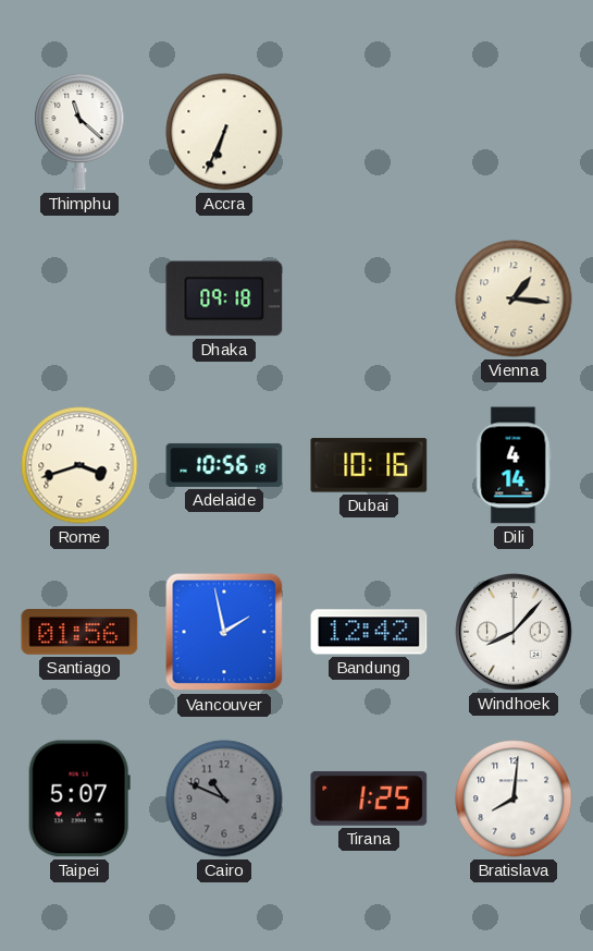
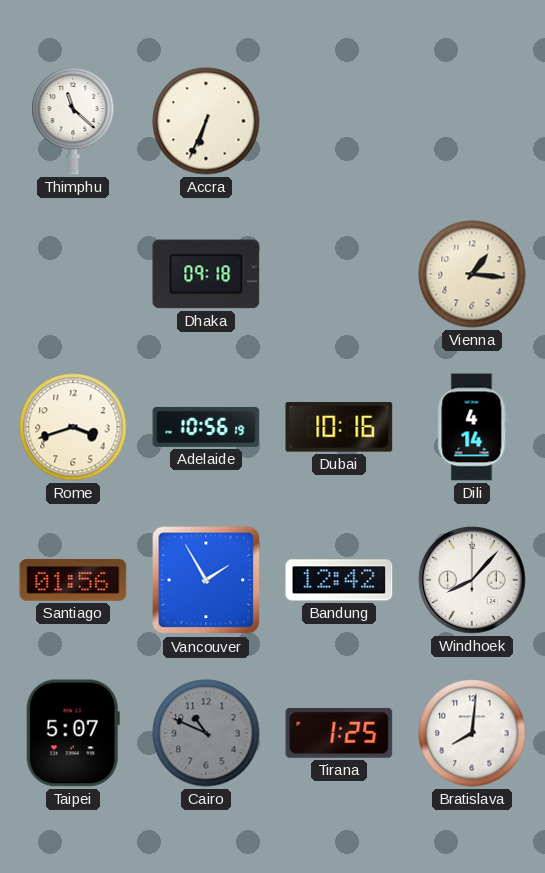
Vancouver: 1:58 -> 1:55
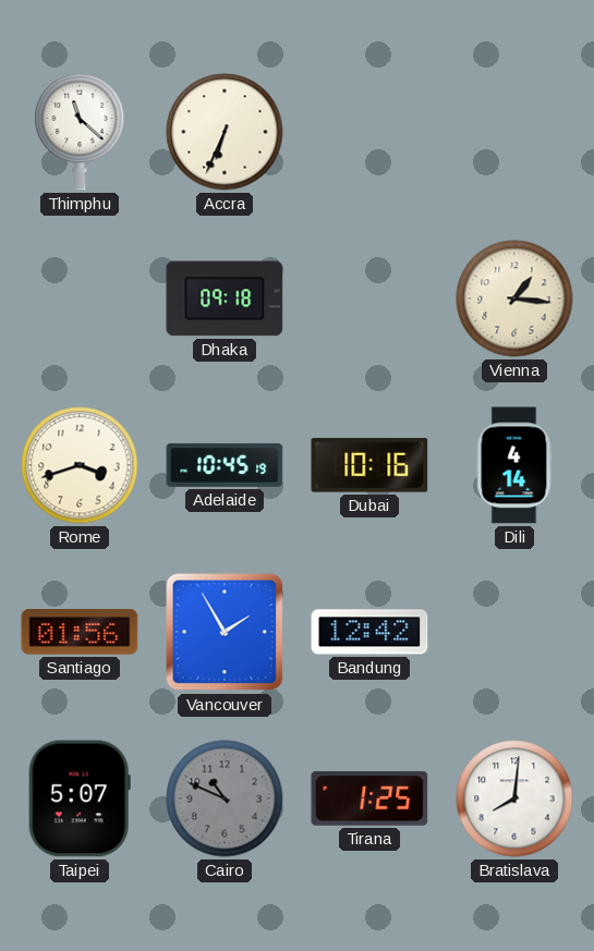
Adelaide: 10:56 -> 10:45
Windhoek: 8:07 -> none
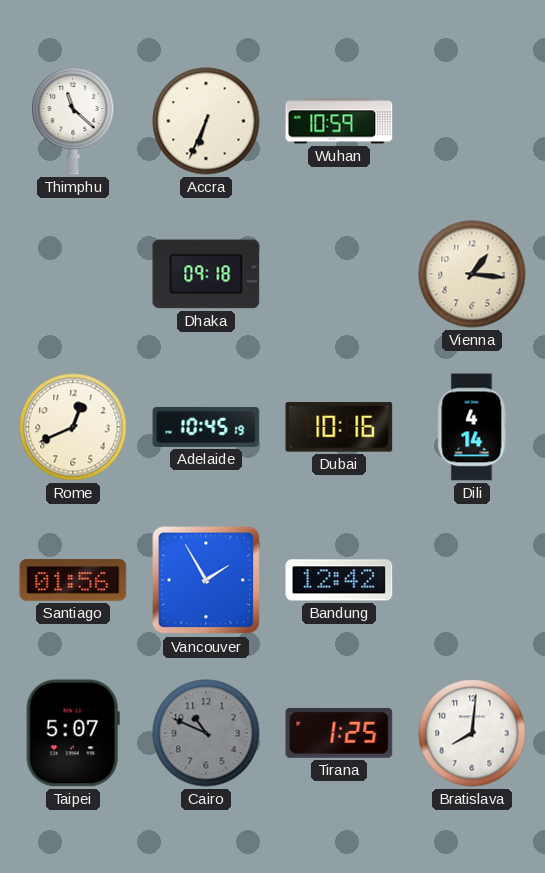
Wuhan: none -> 10:59
Rome: 3:42 -> 12:41
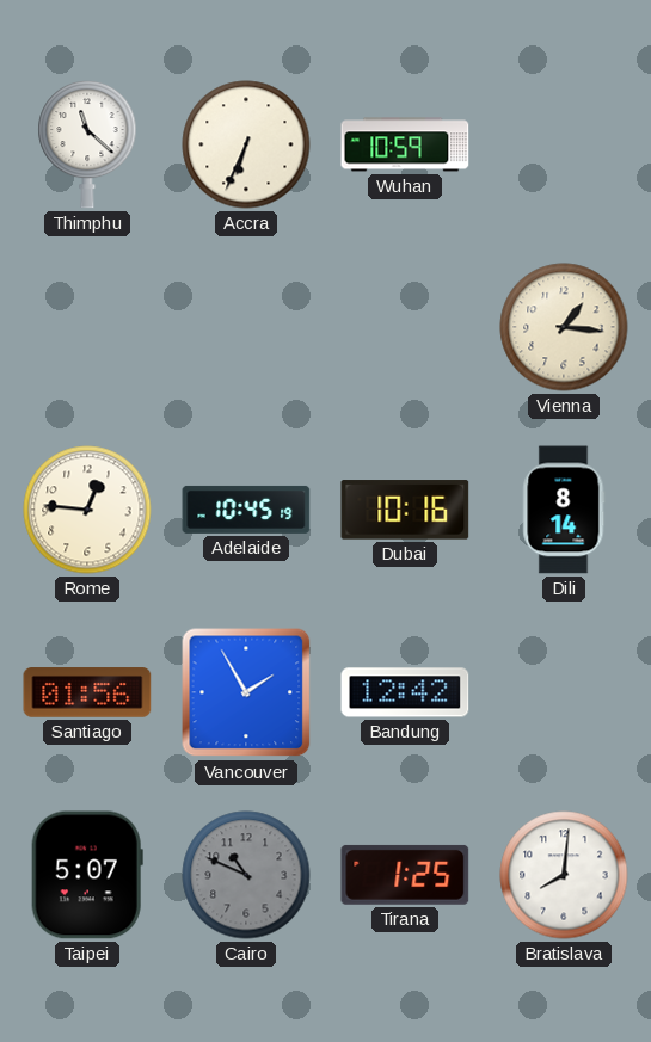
Dhaka: 09:18 -> none
Rome: 12:41 -> 12:46
Dili: 4:14 -> 8:14
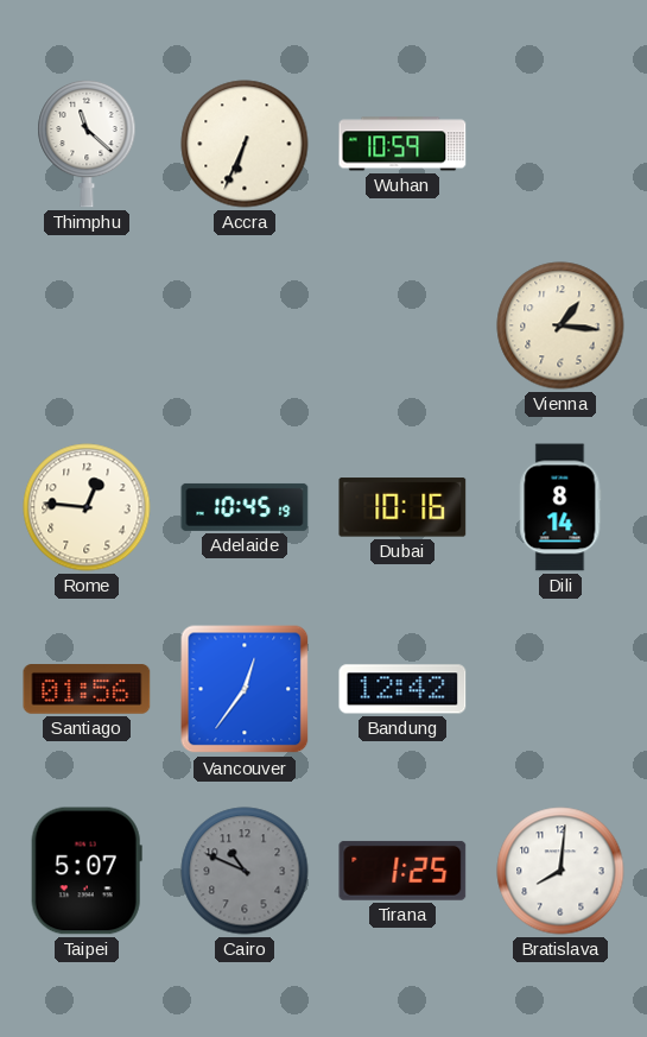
Vancouver: 1:55 -> 12:36
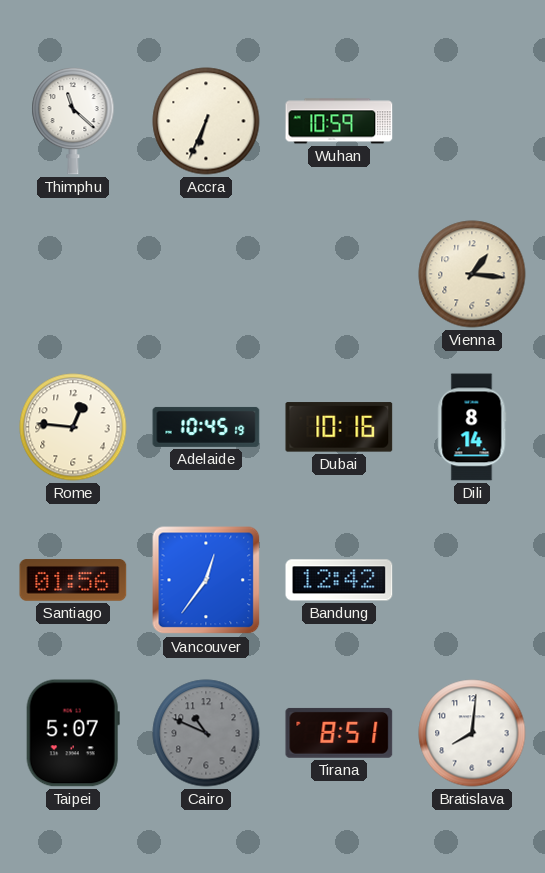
Tirana: 1:25 -> 8:51
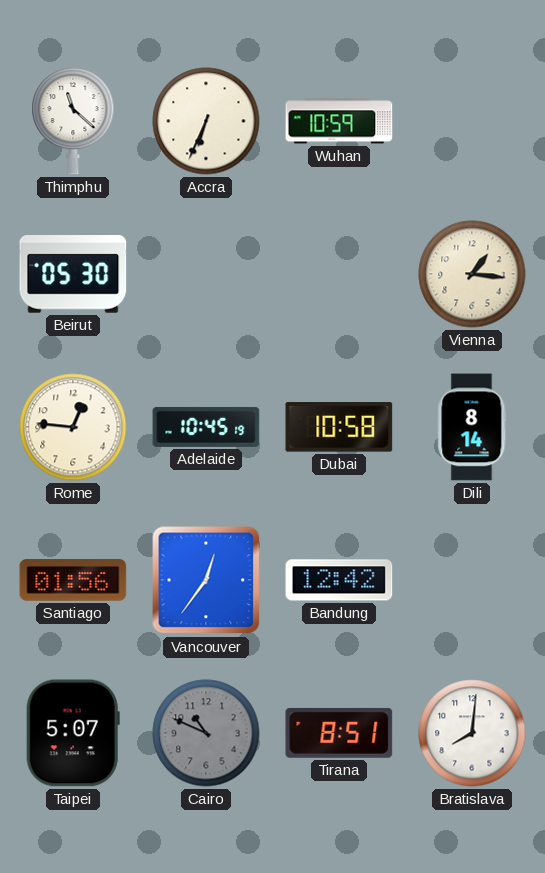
Beirut: none -> 05:30
Dubai: 10:16 -> 10:58
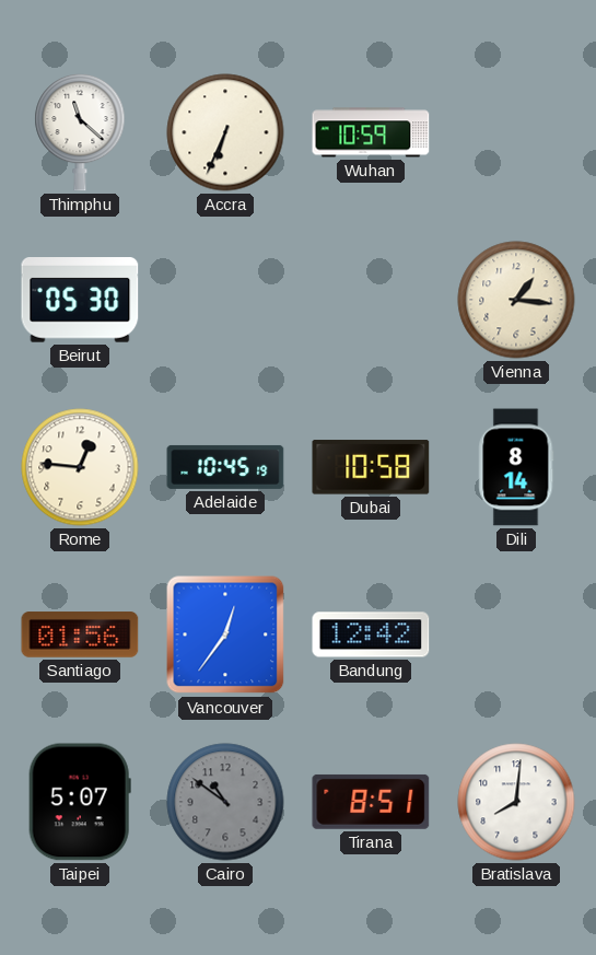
Cairo: 10:49 -> 10:51
